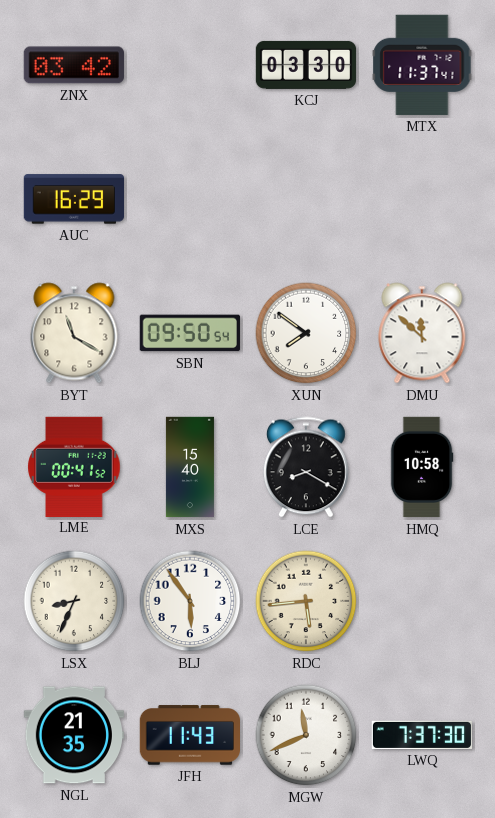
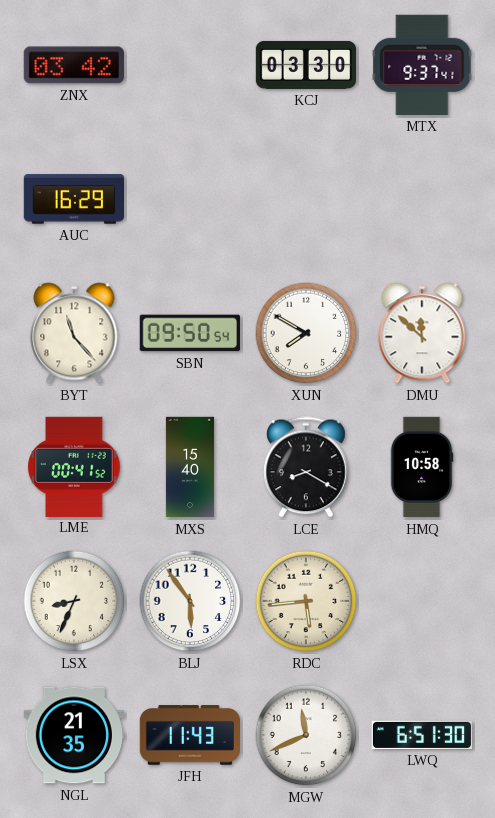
MTX: 11:37 -> 9:37
BYT: 11:20 -> 11:23
XUN: 7:51 -> 7:50
LWQ: 7:37 -> 6:51
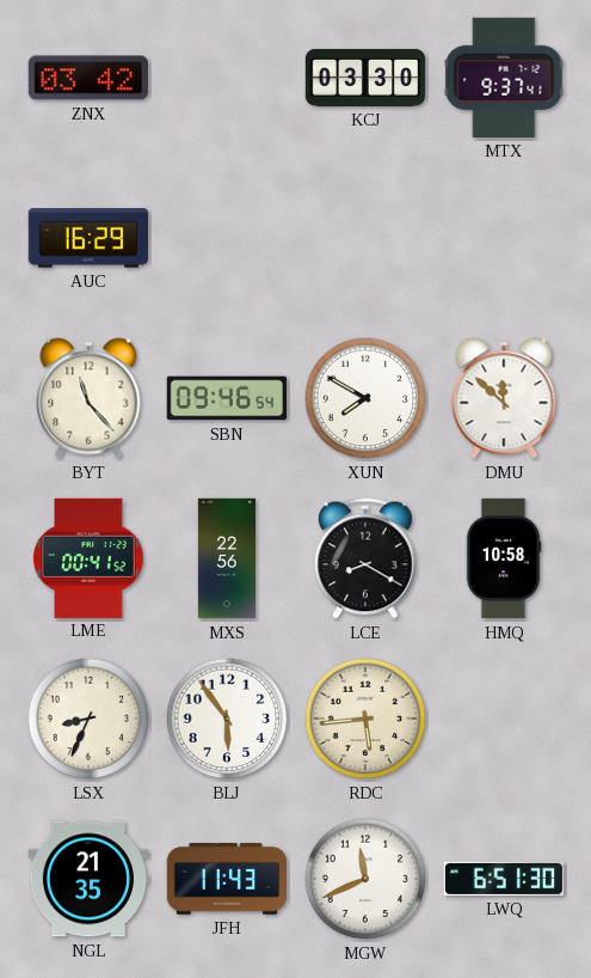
SBN: 09:50 -> 09:46
MXS: 15:40 -> 22:56
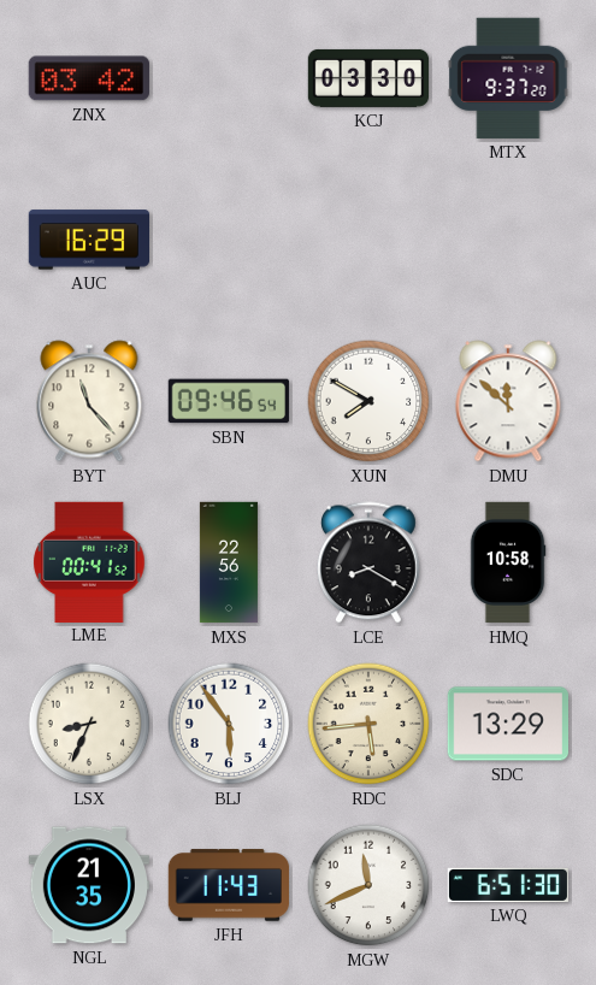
MTX: 9:37:41 -> 9:37:20
SDC: none -> 13:29
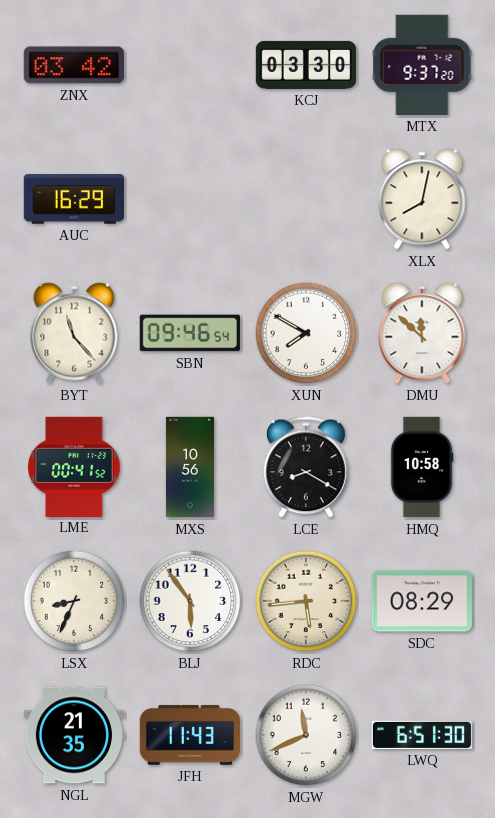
XLX: none -> 8:02
MXS: 22:56 -> 10:56
SDC: 13:29 -> 08:29
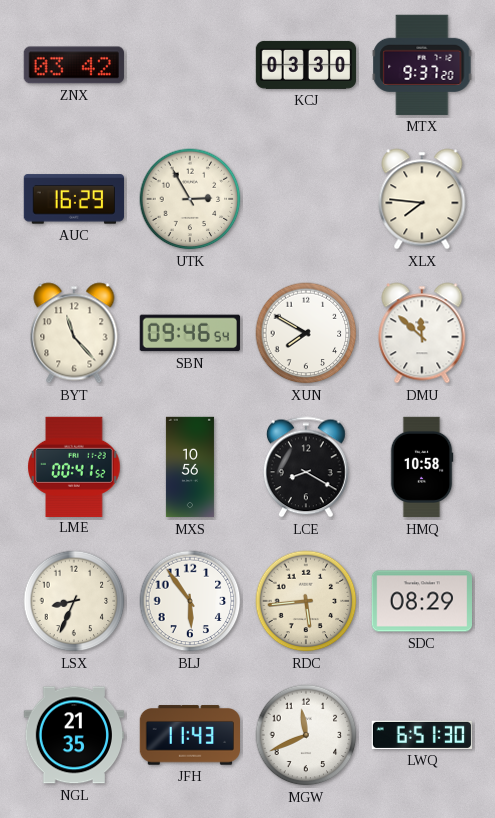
UTK: none -> 2:55
XLX: 8:02 -> 7:46
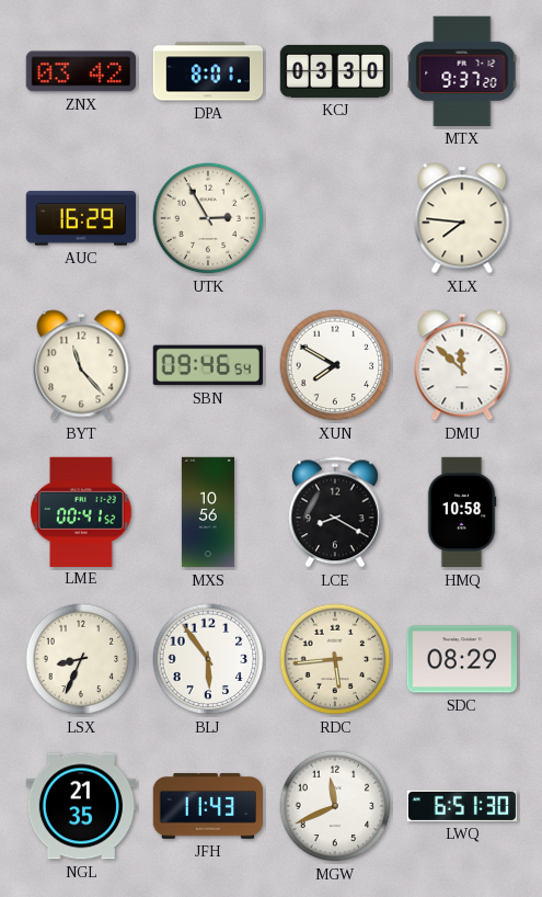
DPA: none -> 8:01
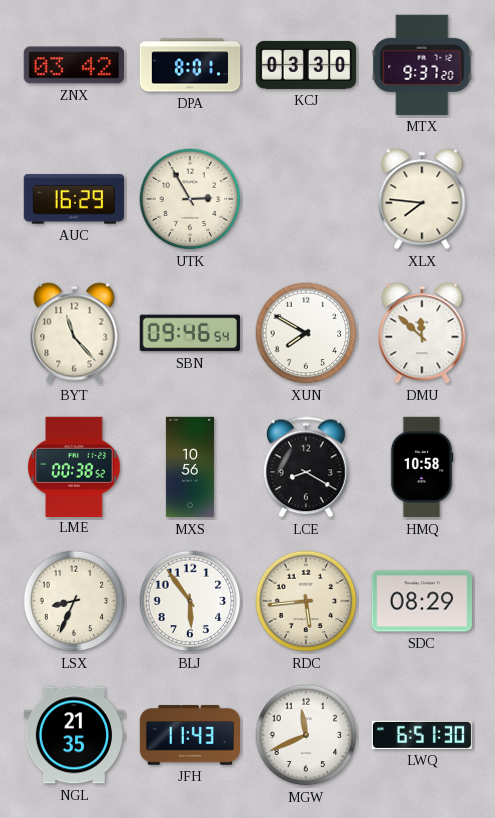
LME: 00:41 -> 00:38
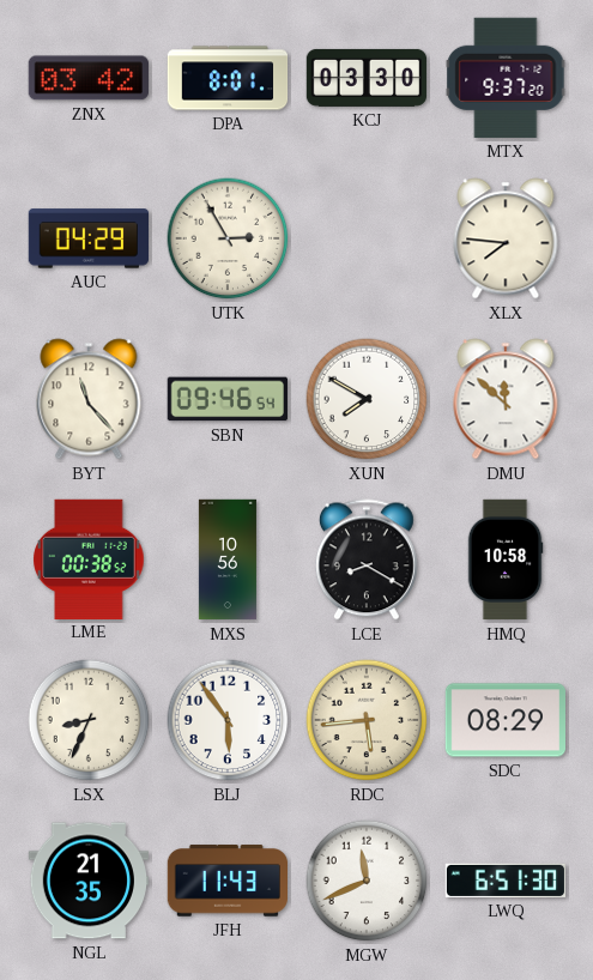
AUC: 16:29 -> 04:29
